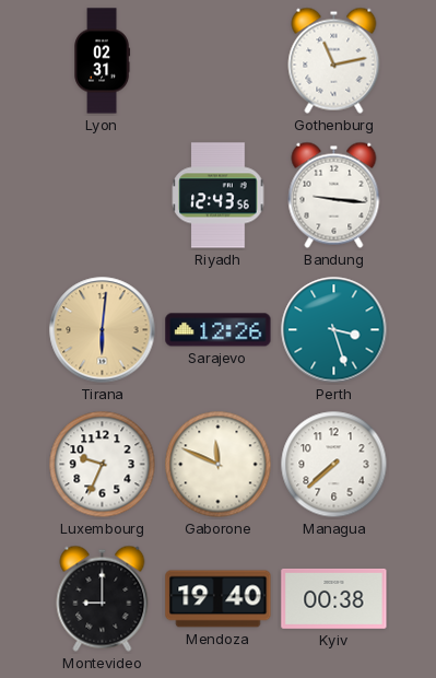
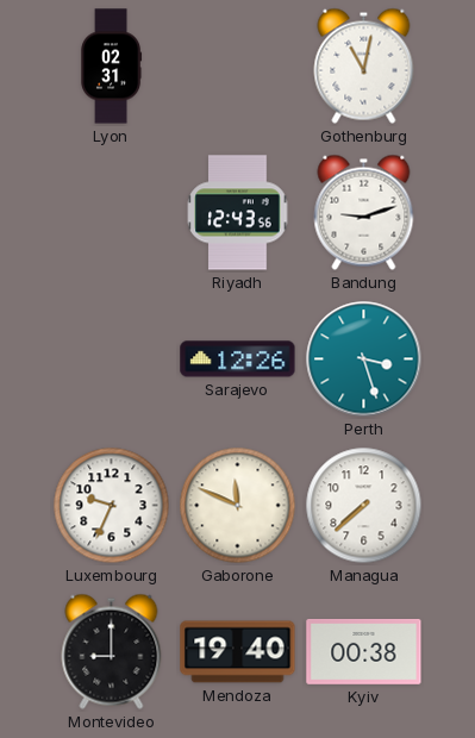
Gothenburg: 11:13 -> 11:02
Bandung: 9:16 -> 9:12
Tirana: 6:01 -> none
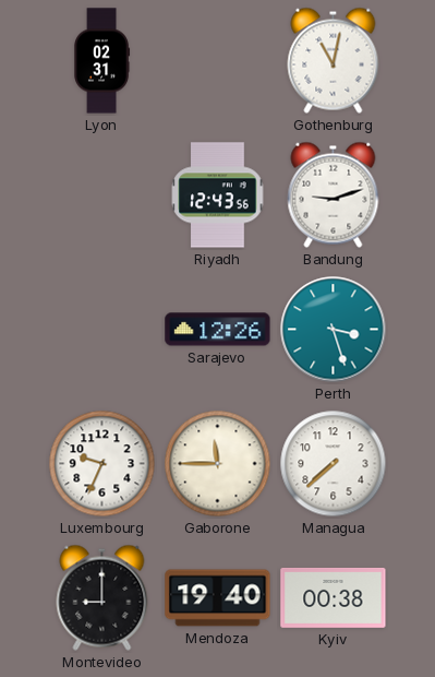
Gaborone: 11:49 -> 11:45
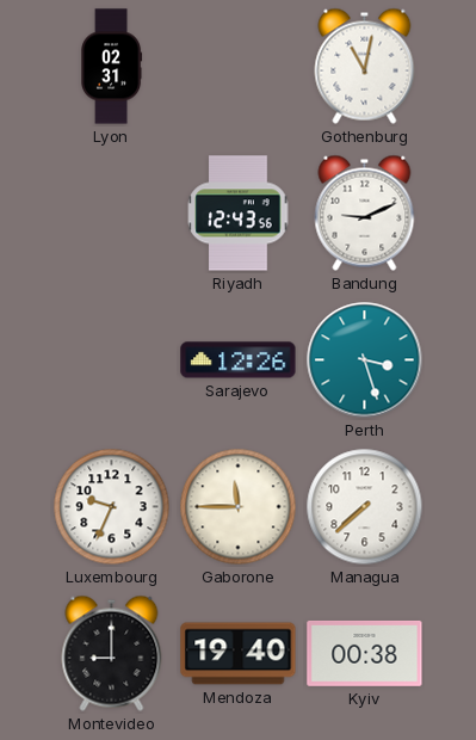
Bandung: 9:12 -> 9:11
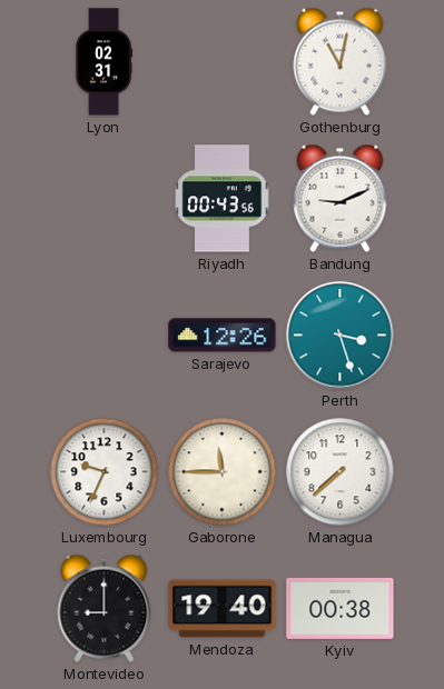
Riyadh: 12:43 -> 00:43
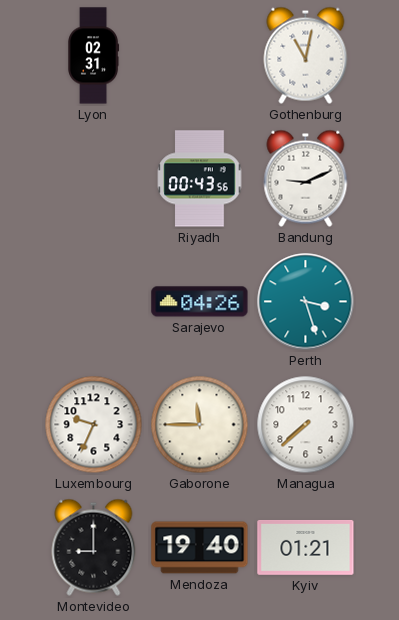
Sarajevo: 12:26 -> 04:26
Kyiv: 00:38 -> 01:21
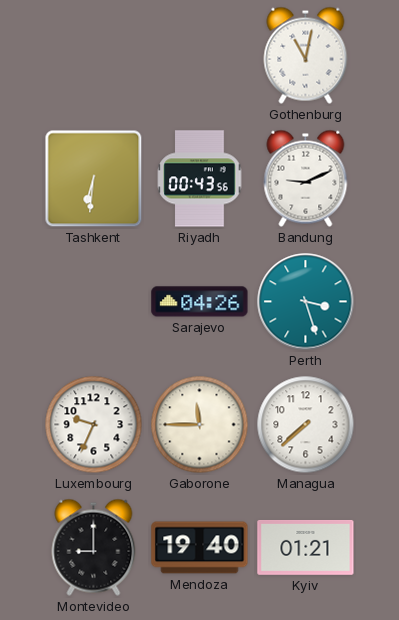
Lyon: 02:31 -> none
Tashkent: none -> 6:31
